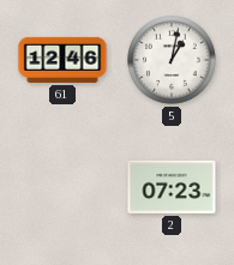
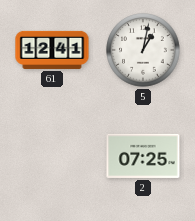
61: 12:46 -> 12:41
2: 07:23 -> 07:25
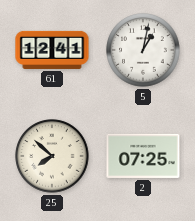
25: none -> 7:52
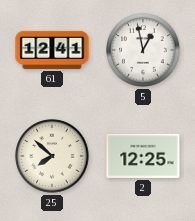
5: 1:02 -> 12:58
2: 07:25 -> 12:25
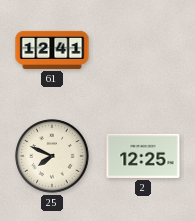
5: 12:58 -> none
25: 7:52 -> 7:49
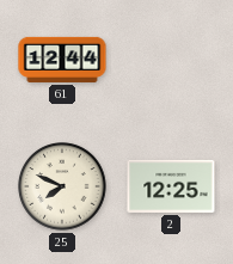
61: 12:41 -> 12:44
